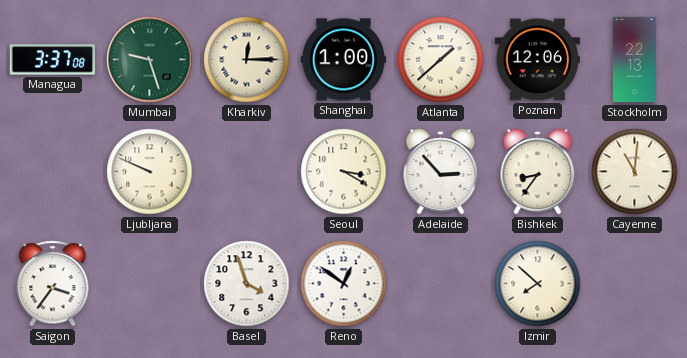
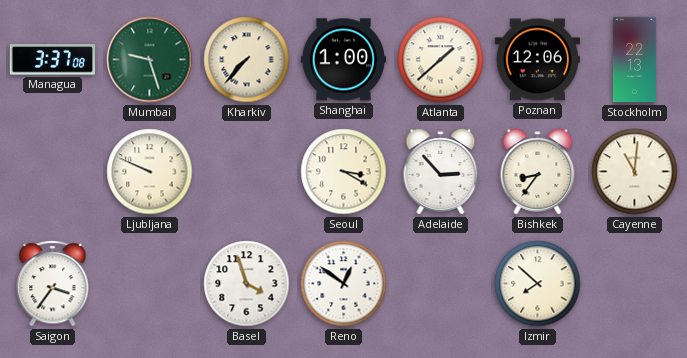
Kharkiv: 12:15 -> 7:37
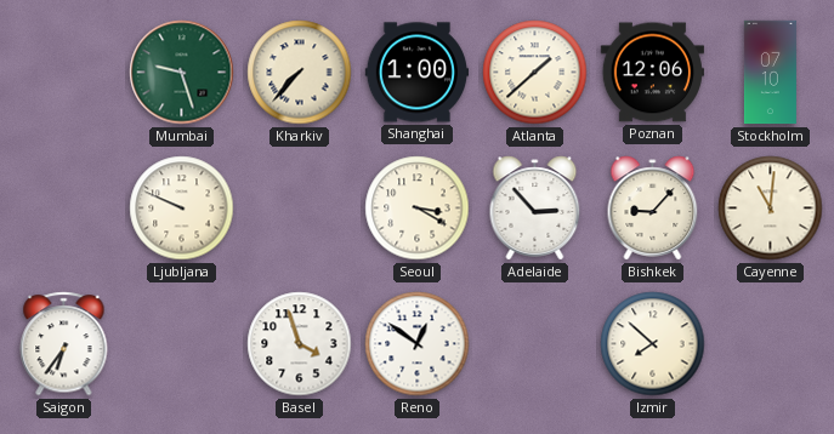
Managua: 3:37 -> none
Stockholm: 22:13 -> 07:10
Bishkek: 8:36 -> 9:07
Saigon: 3:36 -> 6:36
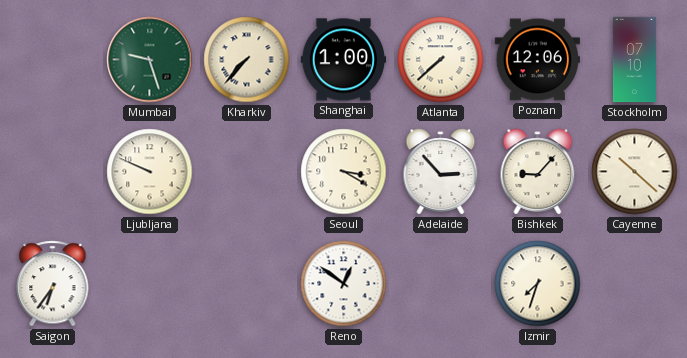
Atlanta: 1:38 -> 7:38
Cayenne: 11:01 -> 10:22
Basel: 3:57 -> none
Izmir: 7:52 -> 7:33
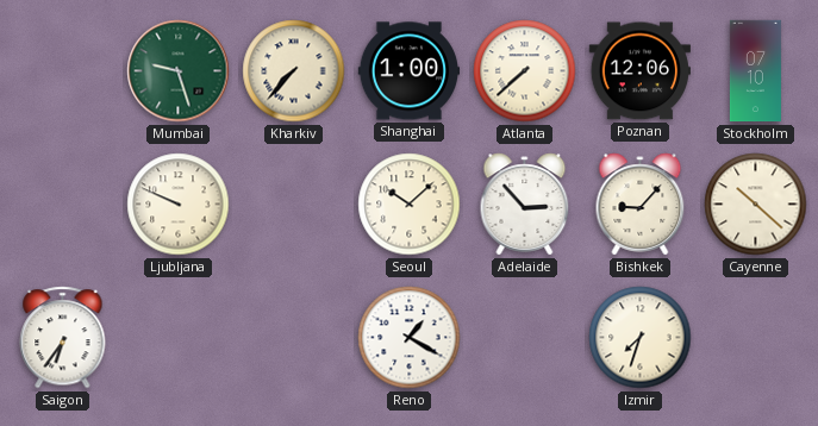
Seoul: 3:20 -> 10:08
Reno: 12:51 -> 1:20
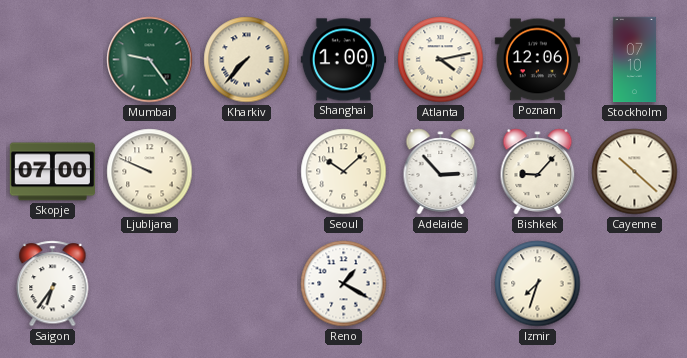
Mumbai: 9:27 -> 9:24
Atlanta: 7:38 -> 4:13
Skopje: none -> 07:00
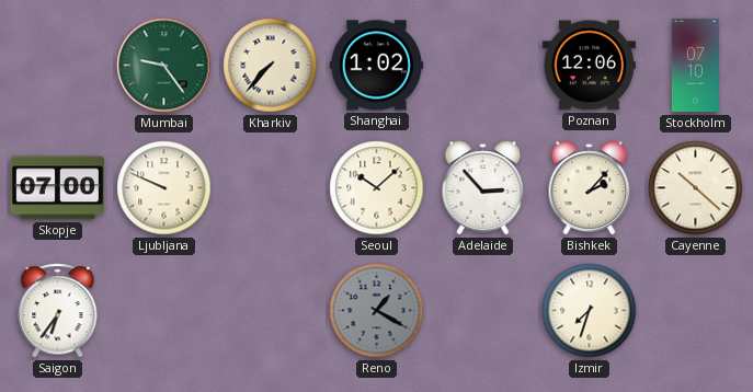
Shanghai: 1:00 -> 1:02
Atlanta: 4:13 -> none
Bishkek: 9:07 -> 2:07
Reno dial: white -> grey
